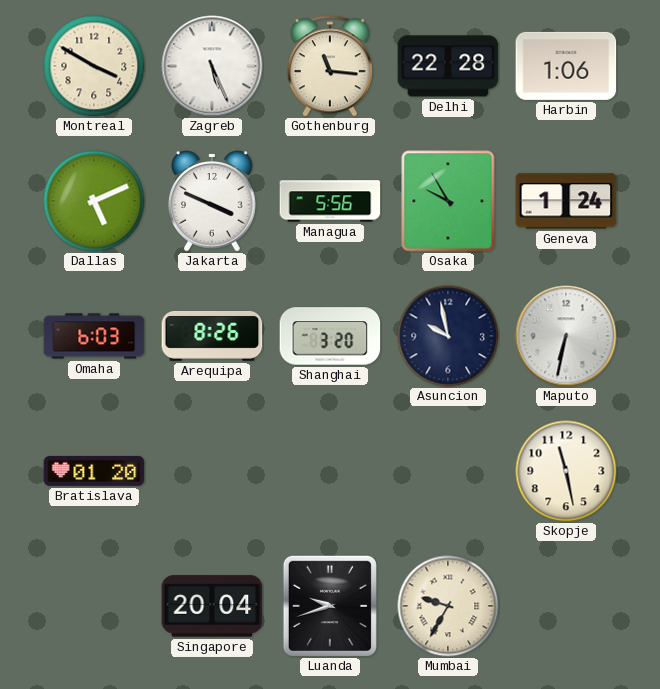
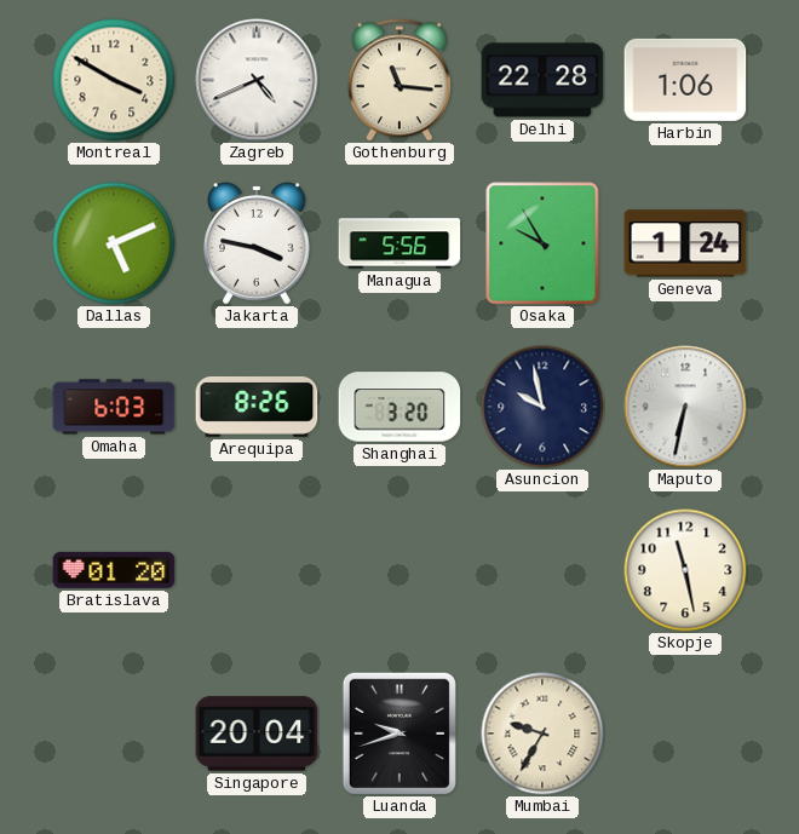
Zagreb: 5:26 -> 4:41
Jakarta: 3:49 -> 3:47
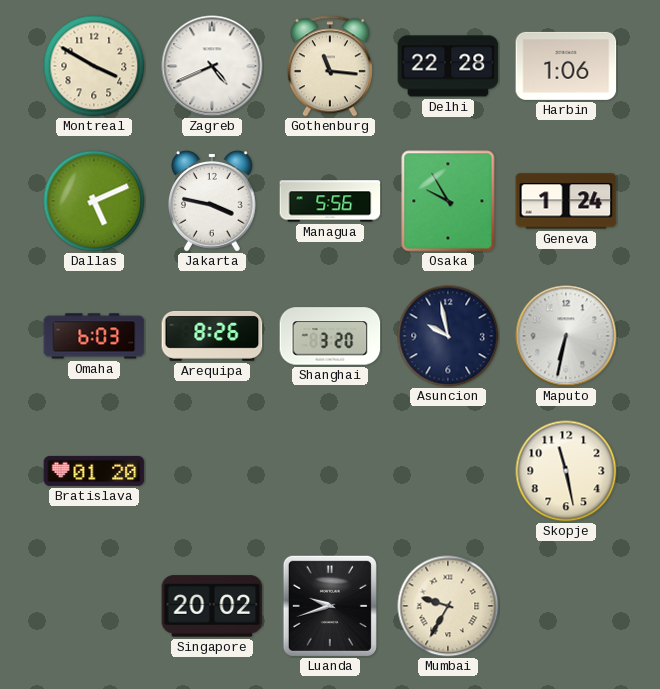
Singapore: 20:04 -> 20:02
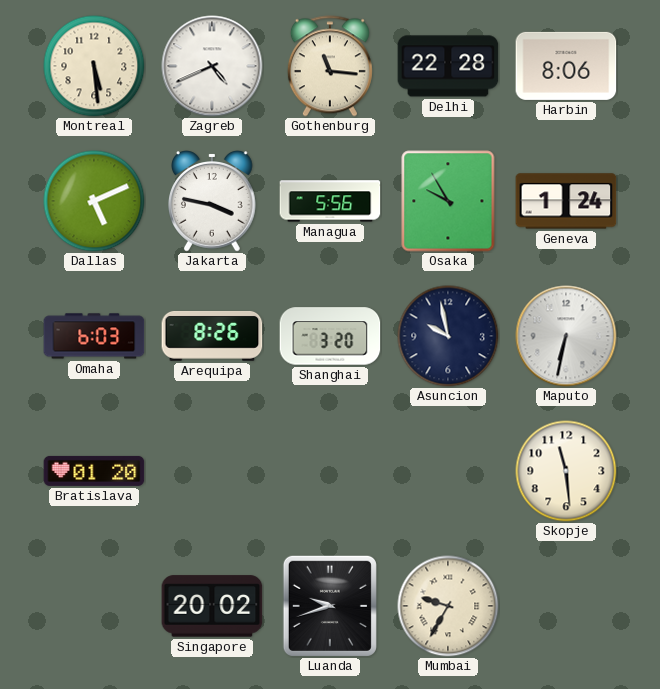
Montreal: 3:50 -> 5:29
Harbin: 1:06 -> 8:06
Skopje: 11:28 -> 11:29
